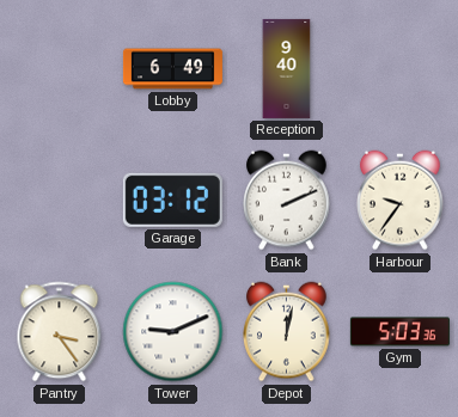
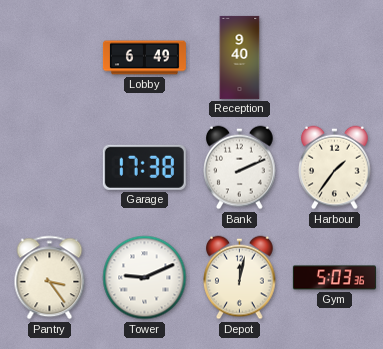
Garage: 03:12 -> 17:38
Harbour: 9:36 -> 1:36
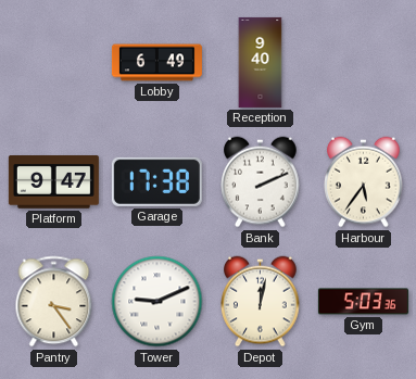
Platform: none -> 9:47
Harbour: 1:36 -> 5:36
